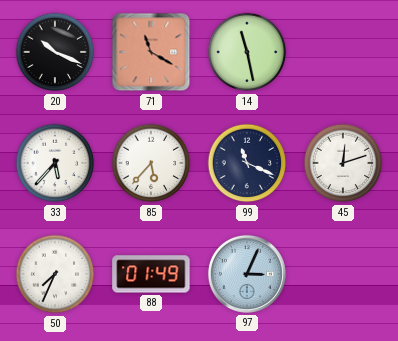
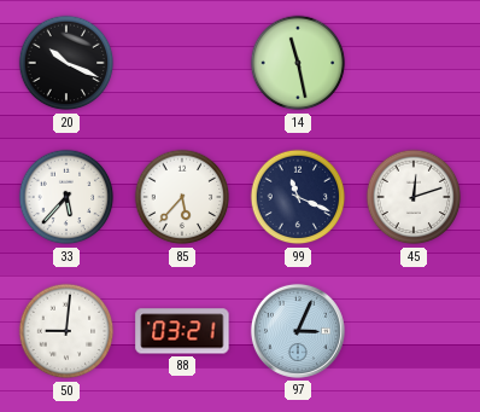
71: 11:20 -> none
50: 7:34 -> 9:01
88: 01:49 -> 03:21
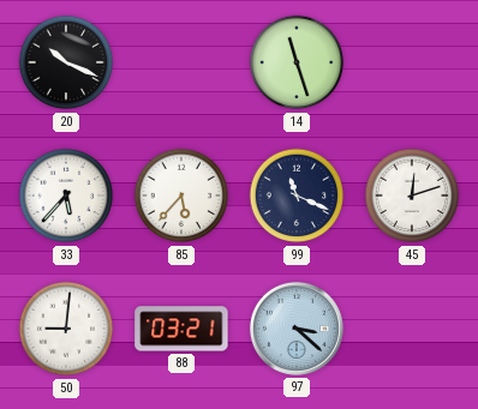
14: 11:28 -> 11:27
97: 3:04 -> 3:22
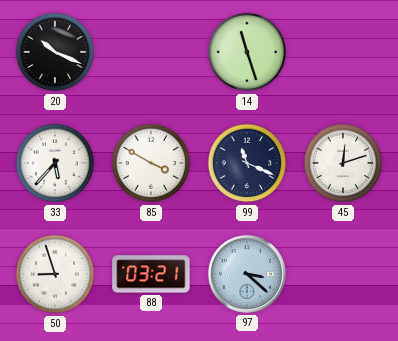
85: 5:37 -> 3:50
50: 9:01 -> 8:57
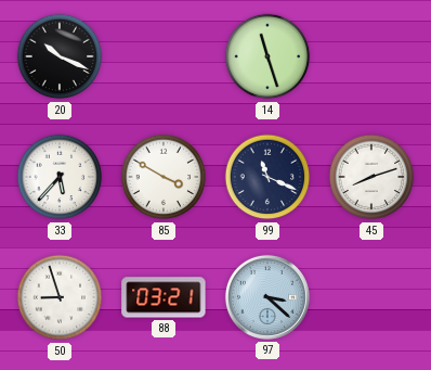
45: 12:12 -> 8:12
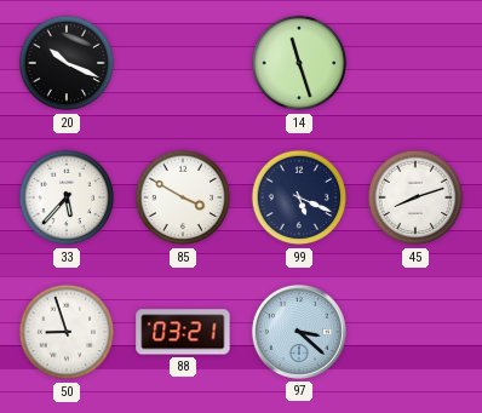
99: 11:19 -> 5:19
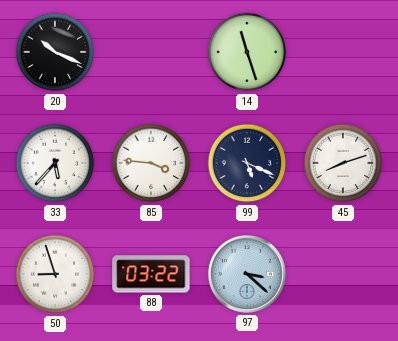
85: 3:50 -> 3:46
88: 03:21 -> 03:22
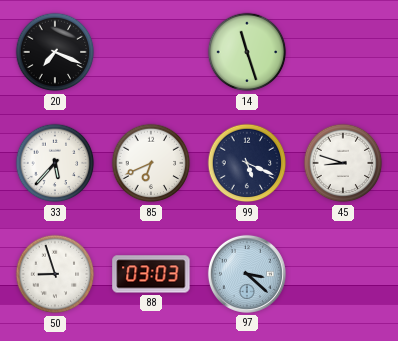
20: 10:19 -> 7:19
85: 3:46 -> 6:41
45: 8:12 -> 8:48
88: 03:22 -> 03:03
